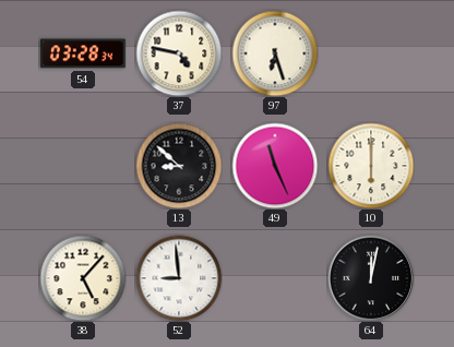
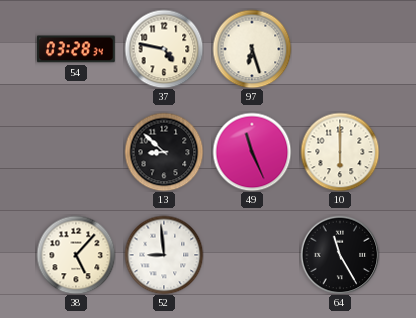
64: 12:02 -> 11:25
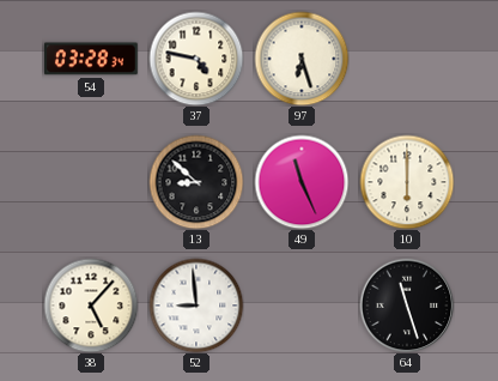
64: 11:25 -> 11:27
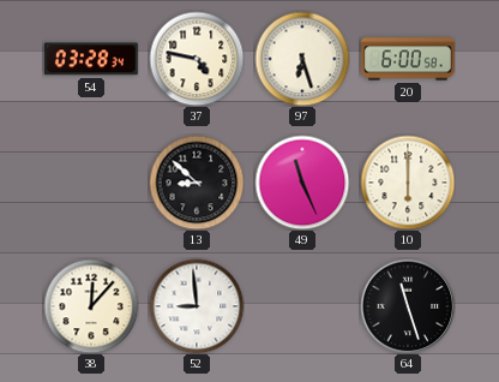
20: none -> 6:00
38: 5:07 -> 12:07
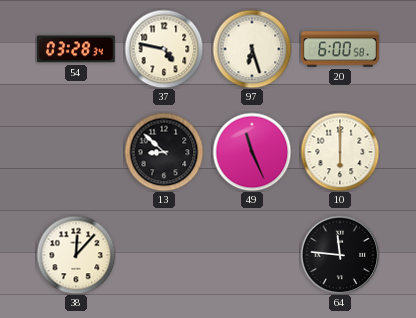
52: 8:59 -> none
64: 11:27 -> 11:46
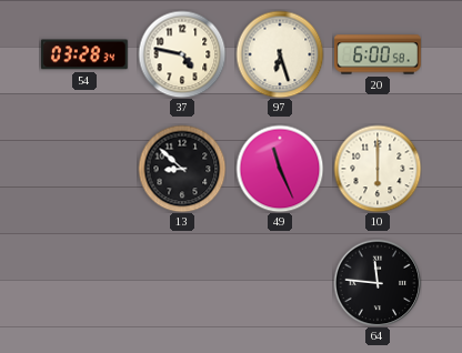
38: 12:07 -> none
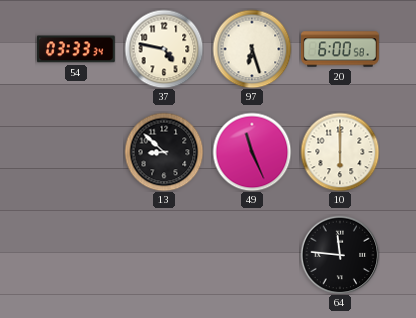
54: 03:28 -> 03:33
